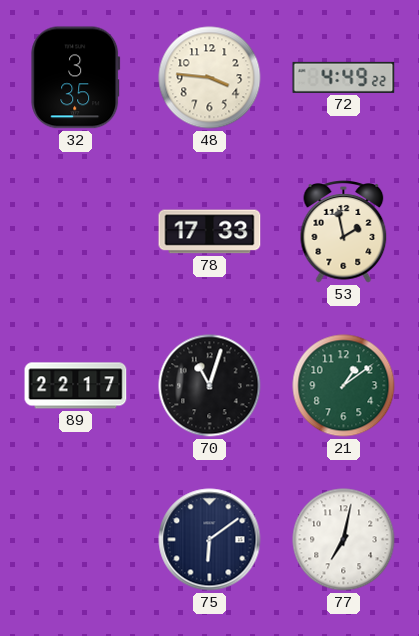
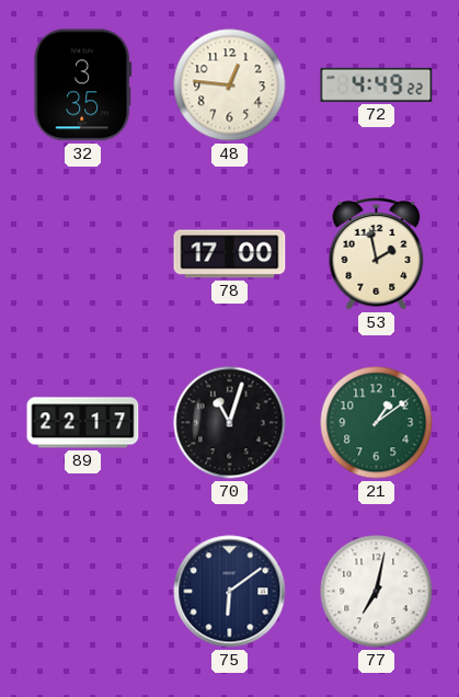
48: 3:46 -> 12:46
78: 17:33 -> 17:00
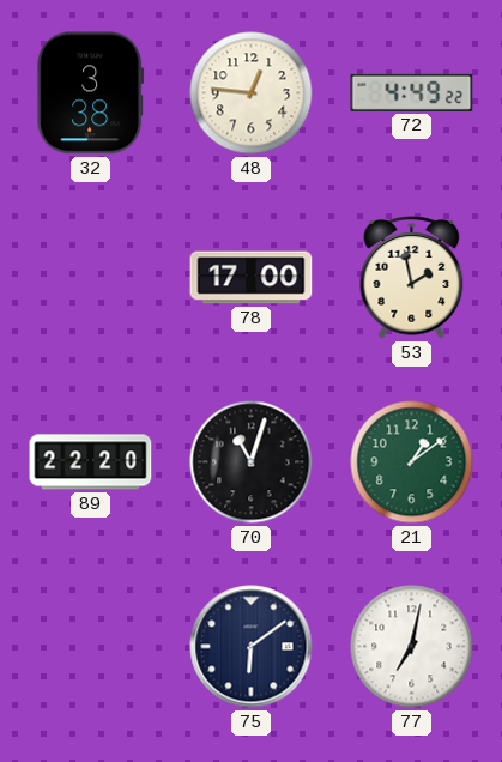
32: 3:35 -> 3:38
89: 22:17 -> 22:20
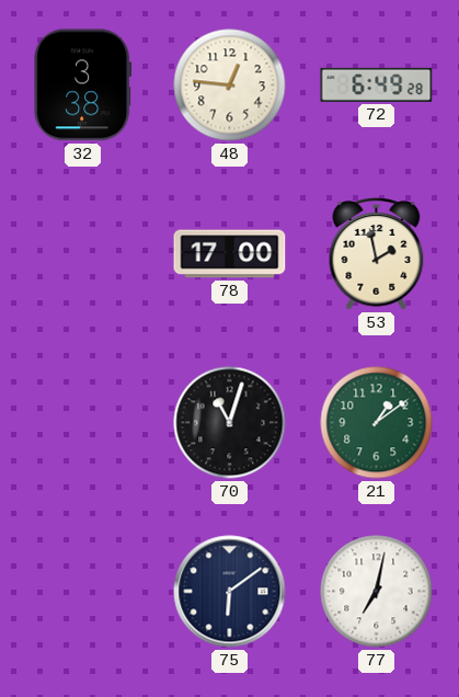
72: 4:49 -> 6:49
89: 22:20 -> none
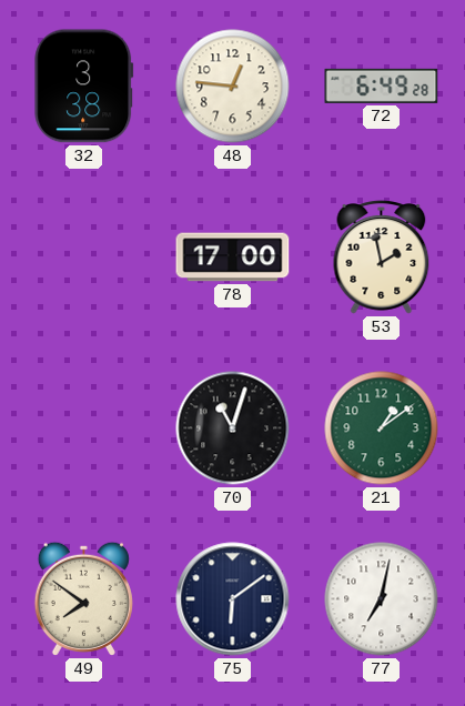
49: none -> 7:51
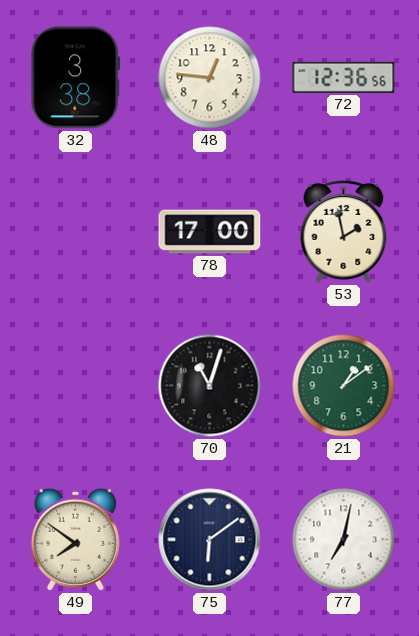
72: 6:49 -> 12:36
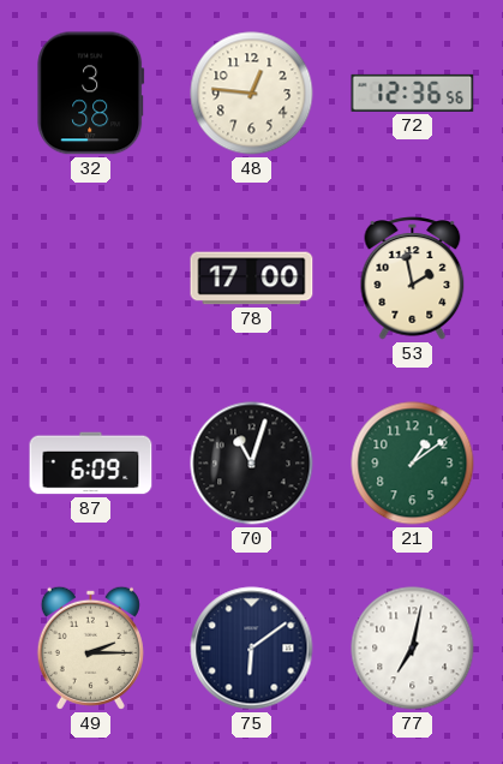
87: none -> 6:09
49: 7:51 -> 2:15
